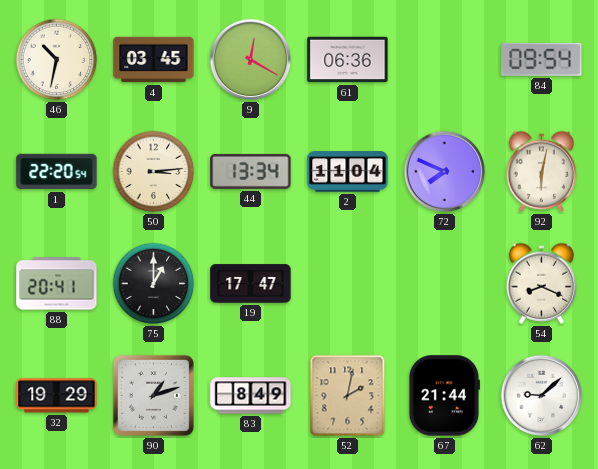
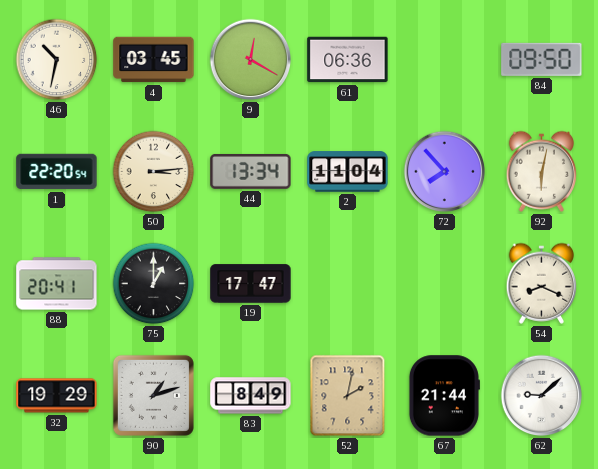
84: 09:54 -> 09:50
72: 7:49 -> 7:53
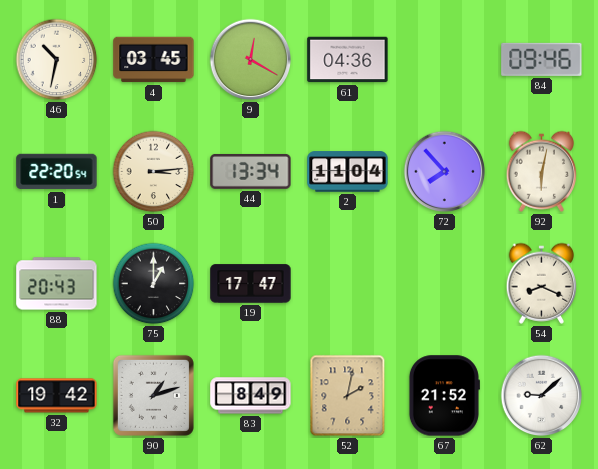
61: 06:36 -> 04:36
84: 09:50 -> 09:46
88: 20:41 -> 20:43
32: 19:29 -> 19:42
67: 21:44 -> 21:52
